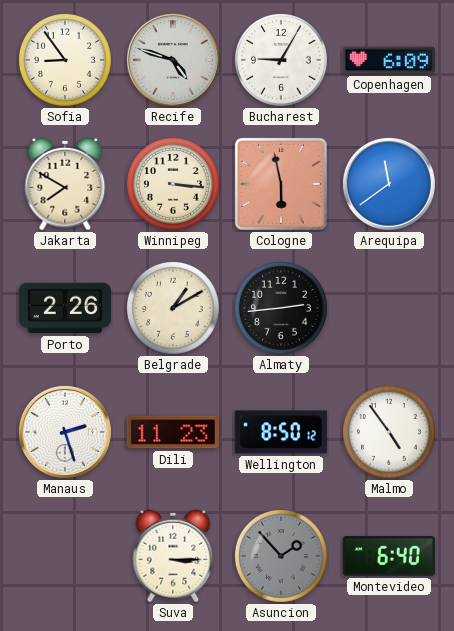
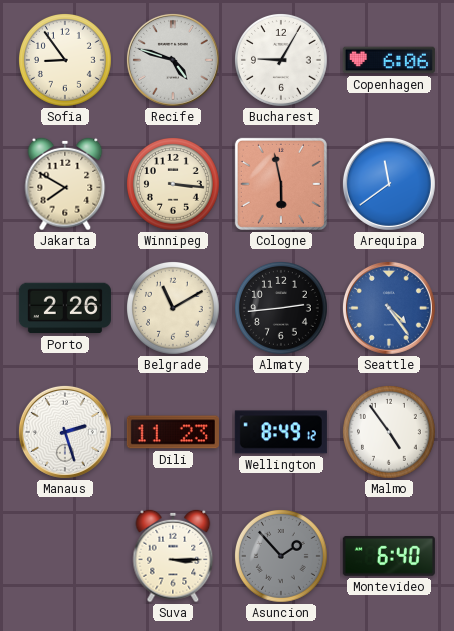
Copenhagen: 6:09 -> 6:06
Belgrade: 1:10 -> 11:10
Seattle: none -> 4:24
Wellington: 8:50 -> 8:49
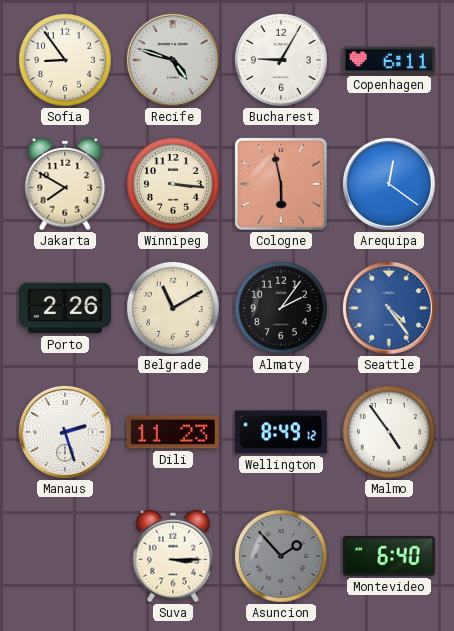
Copenhagen: 6:06 -> 6:11
Arequipa: 11:39 -> 12:21
Almaty: 2:44 -> 2:06
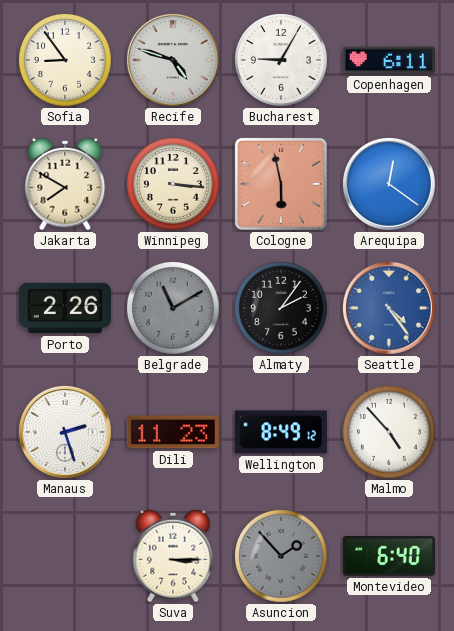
Belgrade dial: cream -> grey
Malmo: 4:54 -> 4:53
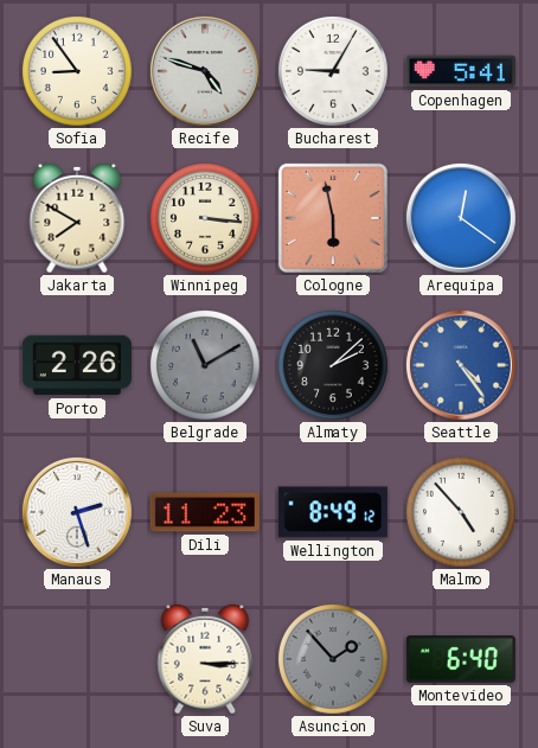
Copenhagen: 6:11 -> 5:41
Almaty: 2:06 -> 2:08
